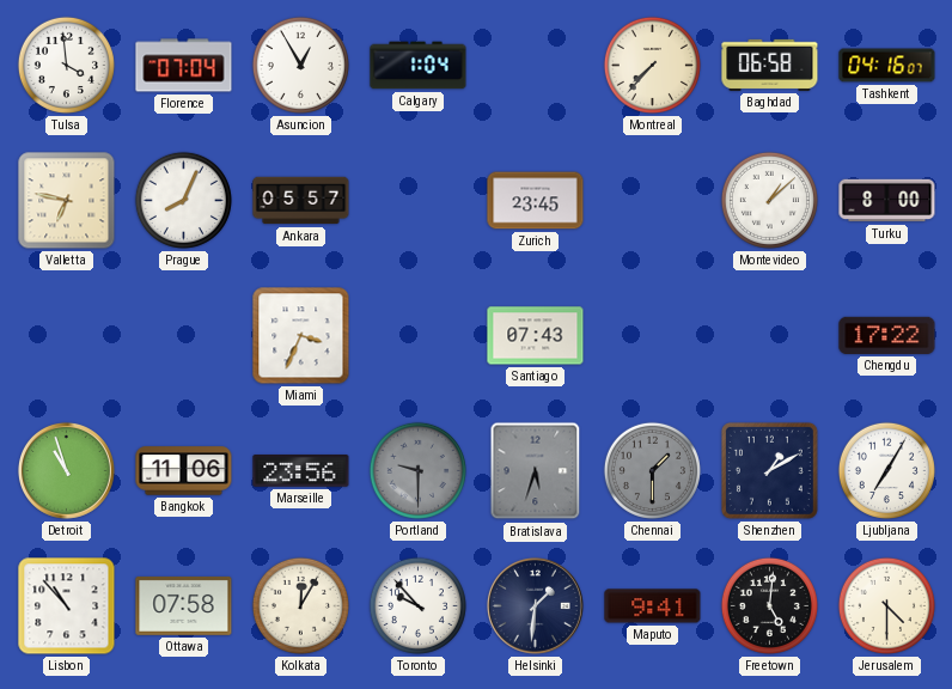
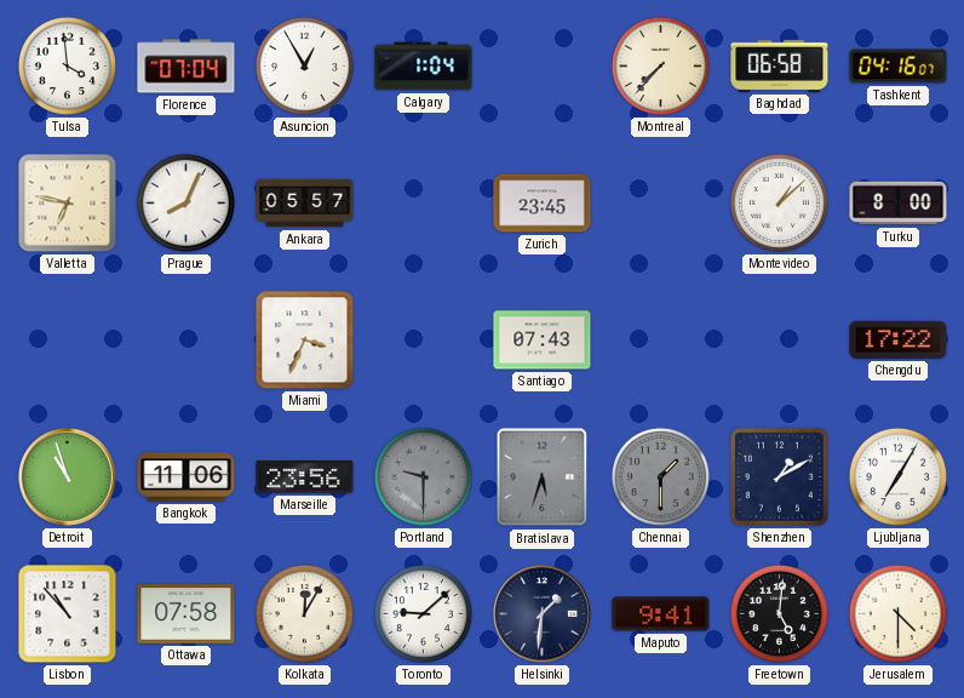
Toronto: 9:53 -> 9:08
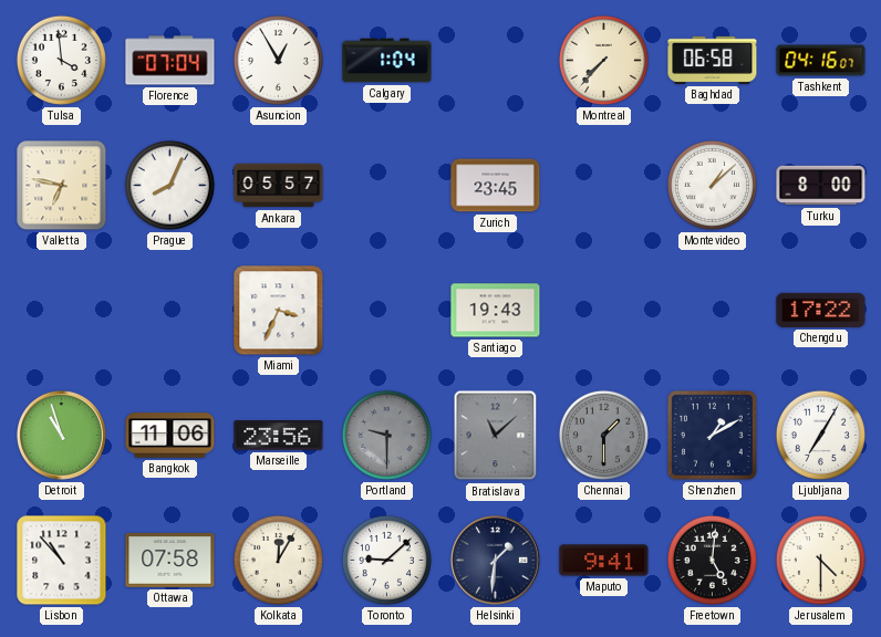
Santiago: 07:43 -> 19:43
Bratislava: 5:33 -> 11:08
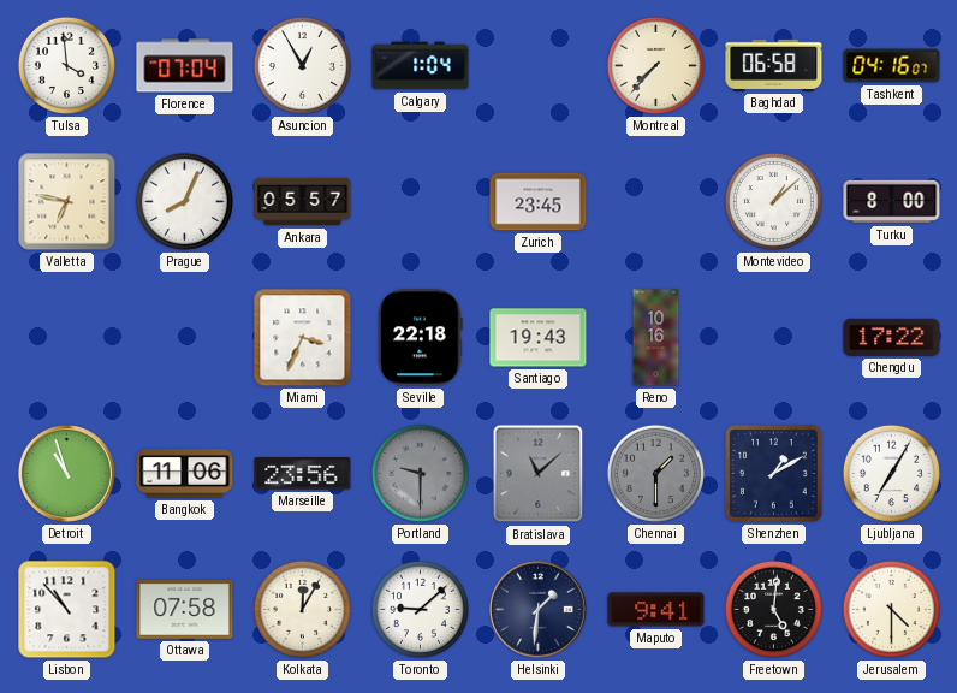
Seville: none -> 22:18
Reno: none -> 10:16
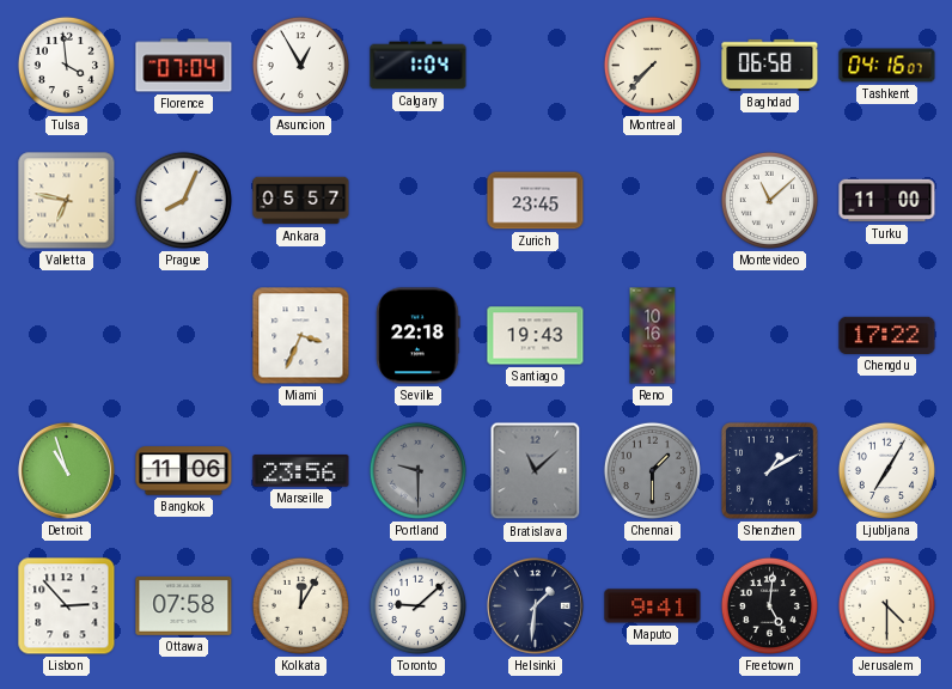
Montevideo: 1:08 -> 11:08
Turku: 8:00 -> 11:00
Lisbon: 10:53 -> 2:53
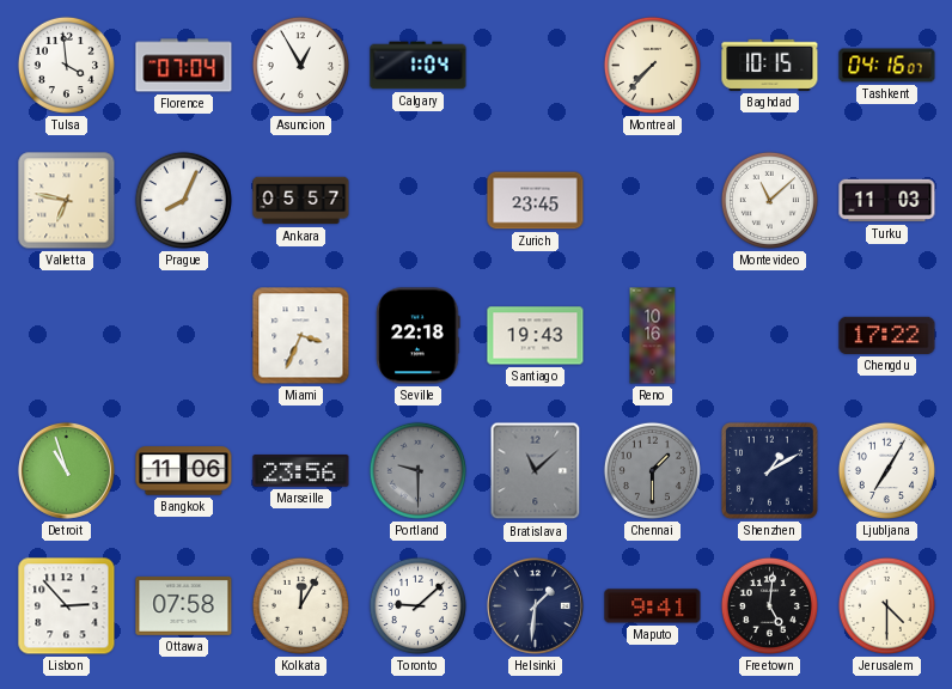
Baghdad: 06:58 -> 10:15
Turku: 11:00 -> 11:03
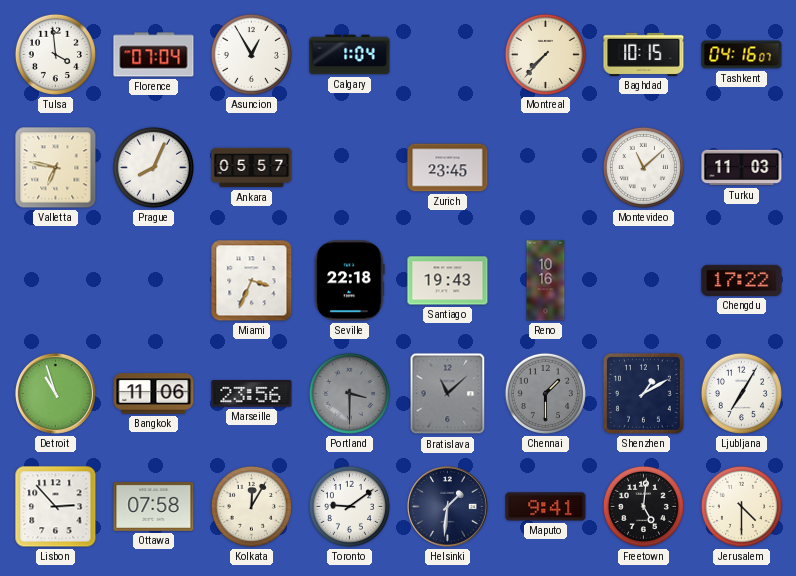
Portland: 9:30 -> 3:30
Toronto: 9:08 -> 9:09
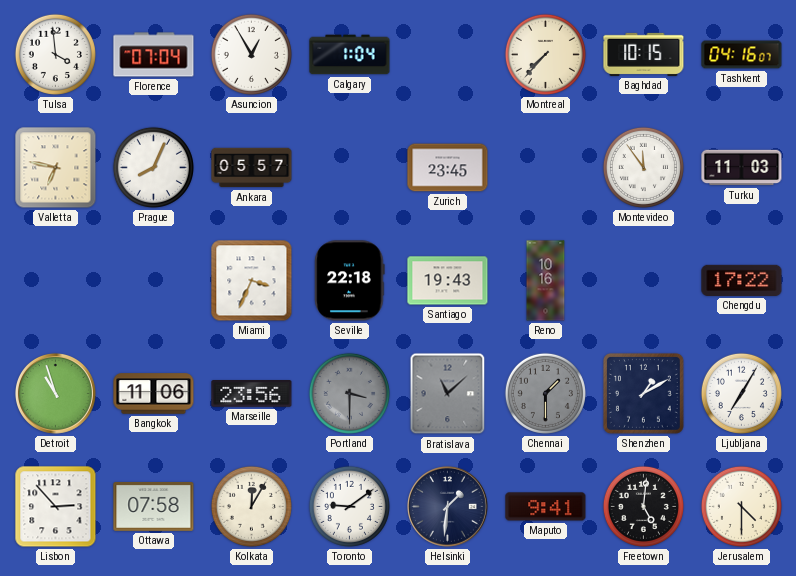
Montevideo: 11:08 -> 11:54
